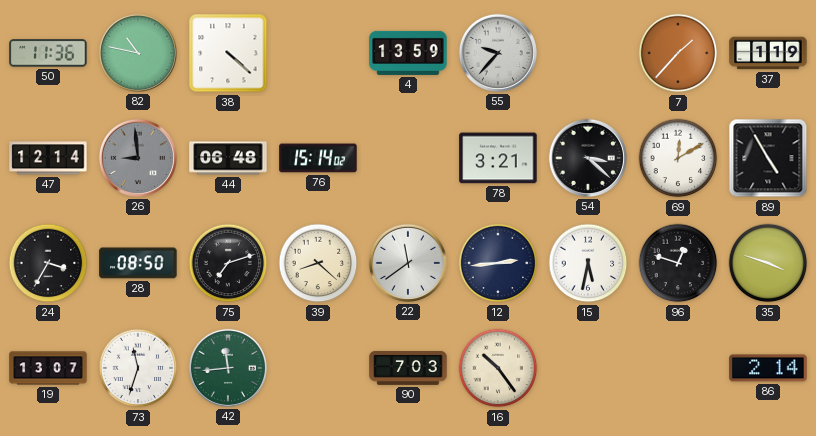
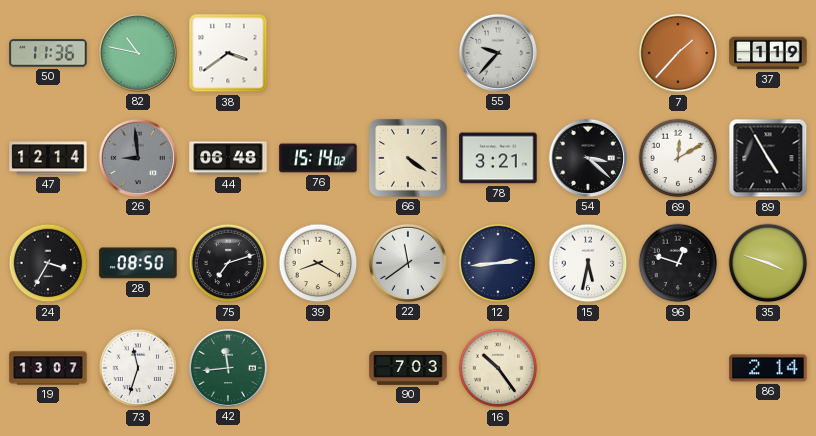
38: 4:22 -> 3:39
4: 13:59 -> none
66: none -> 4:21
39: 8:22 -> 8:20
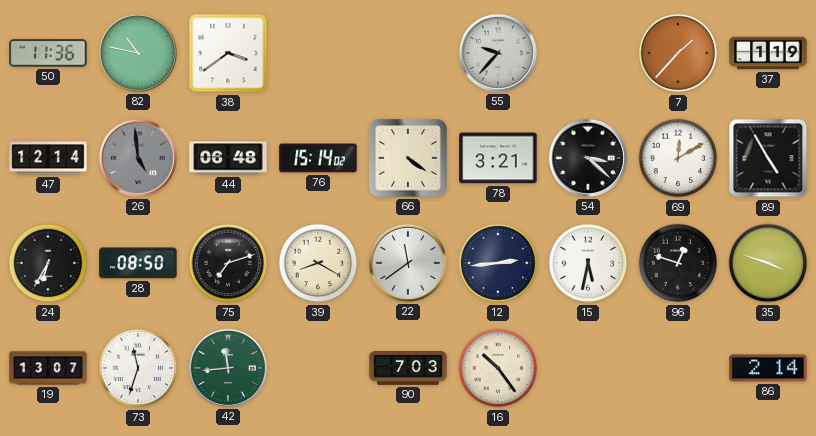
26: 8:59 -> 4:59
24: 3:35 -> 6:35
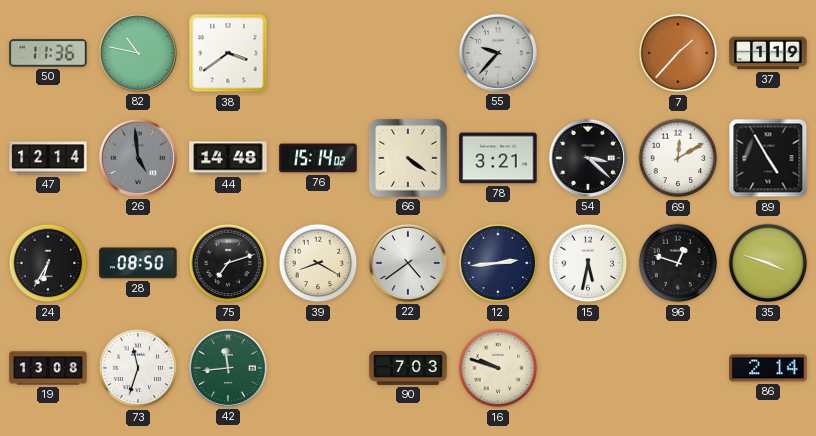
44: 06:48 -> 14:48
22: 11:39 -> 4:39
19: 13:07 -> 13:08
16: 10:24 -> 9:48
